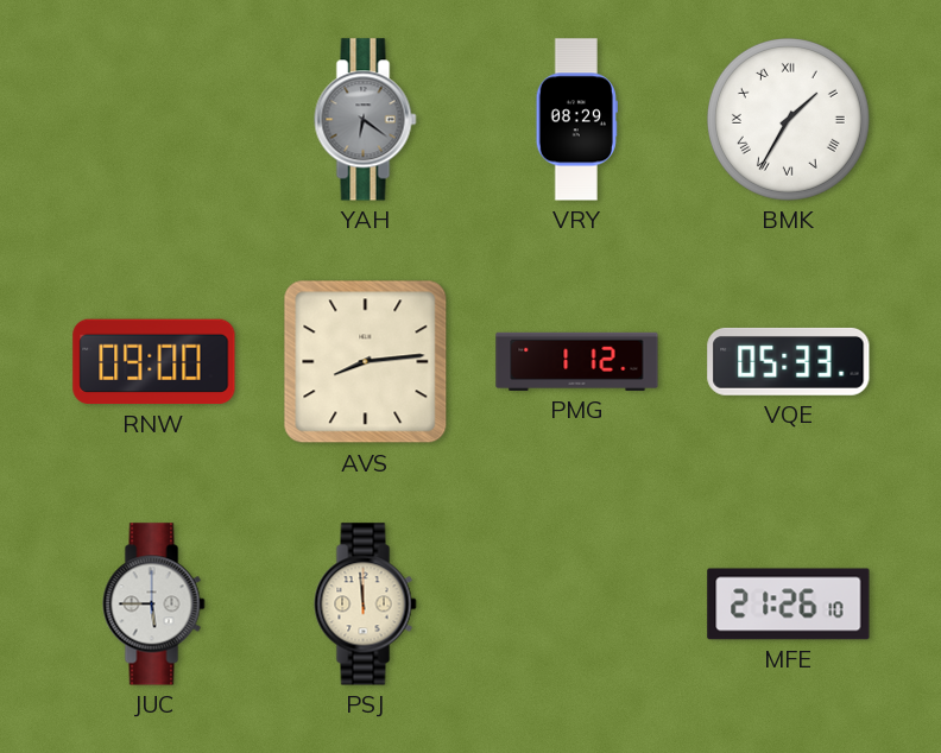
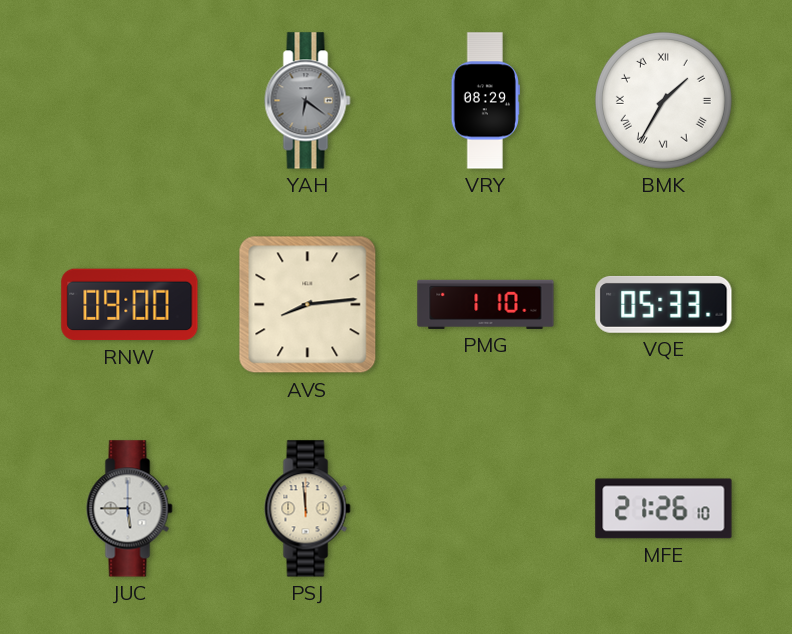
PMG: 1:12 -> 1:10
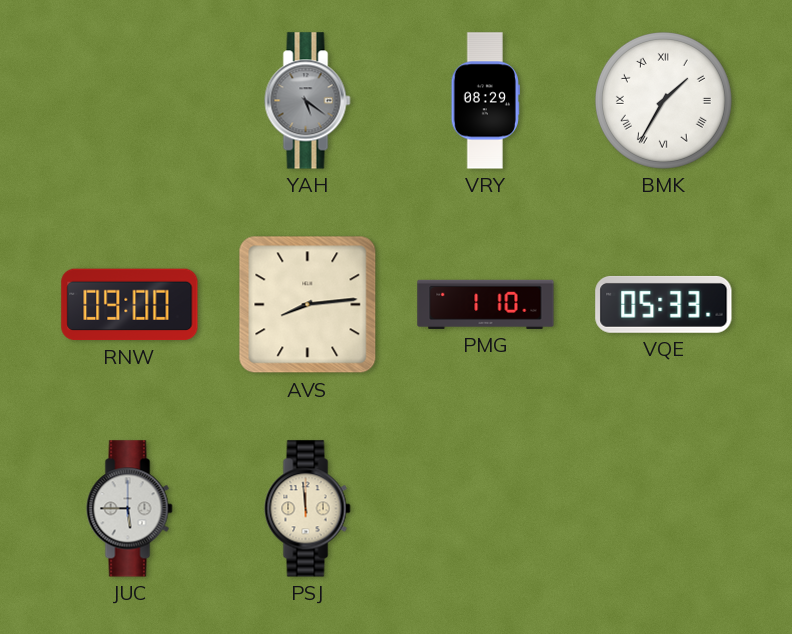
YAH: 6:21 -> 5:21
MFE: 21:26 -> none
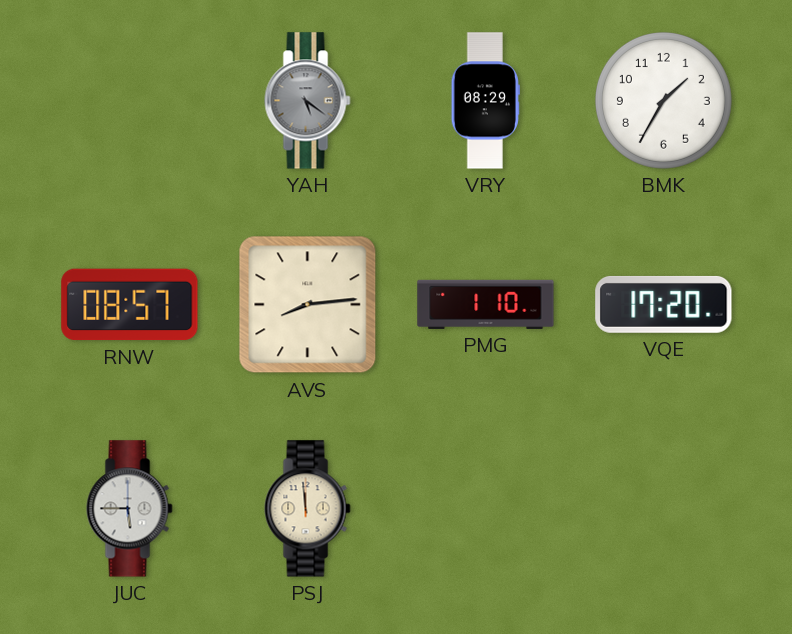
BMK numerals: Roman -> Arabic
RNW: 09:00 -> 08:57
VQE: 05:33 -> 17:20
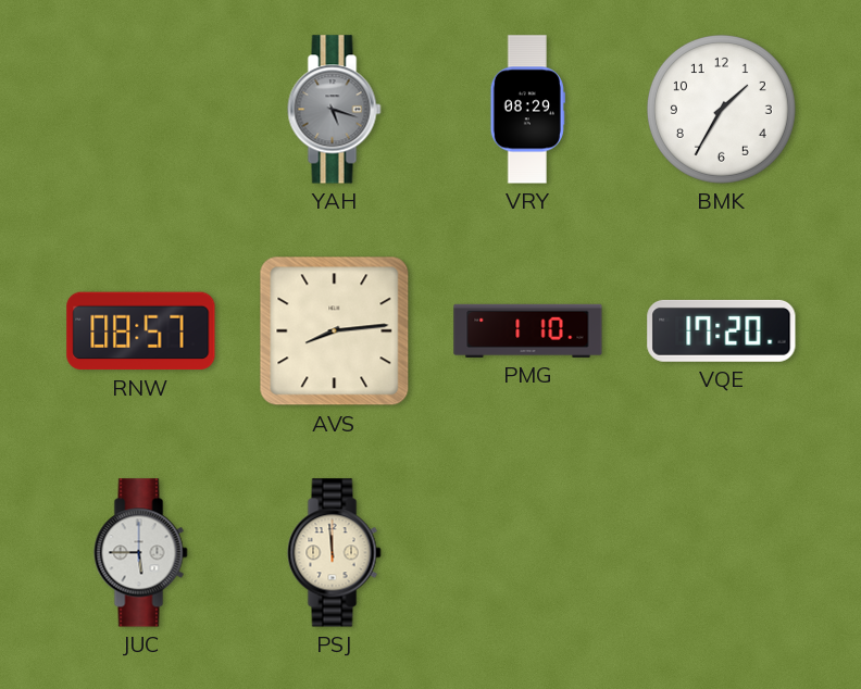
YAH: 5:21 -> 5:18
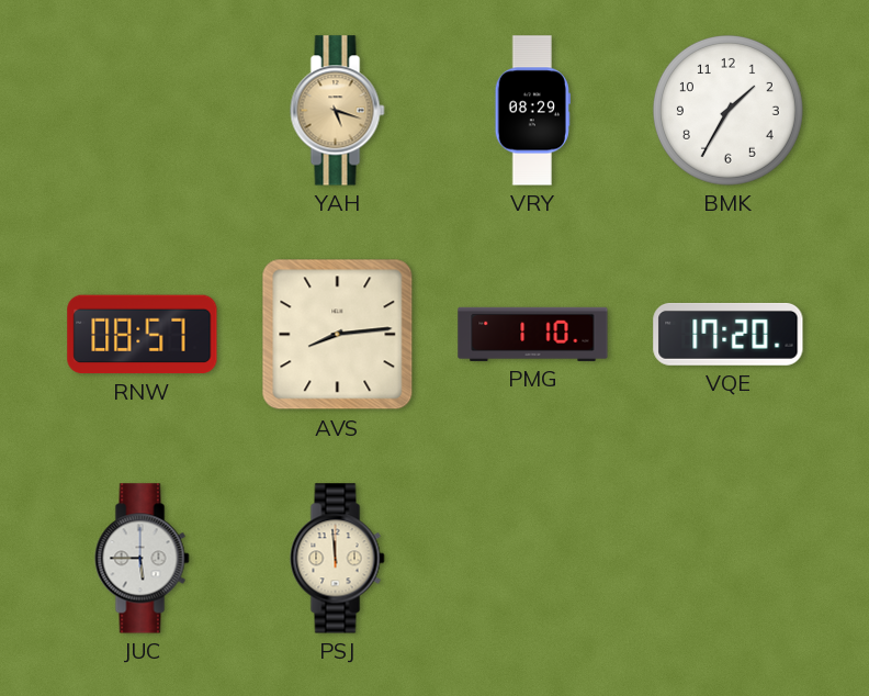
YAH dial: grey -> champagne
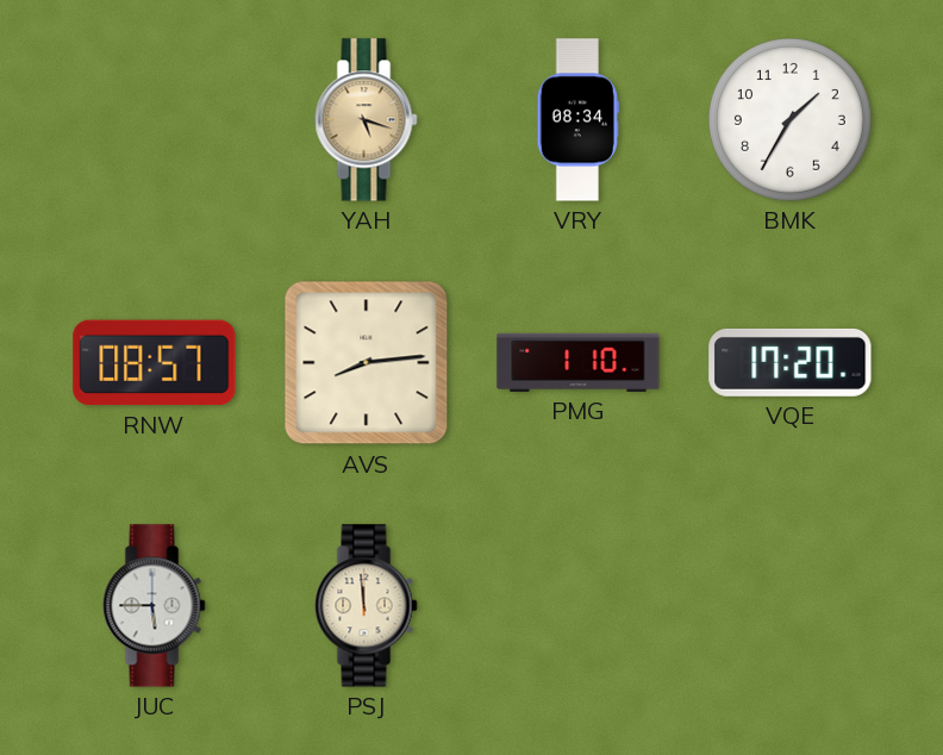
VRY: 08:29 -> 08:34
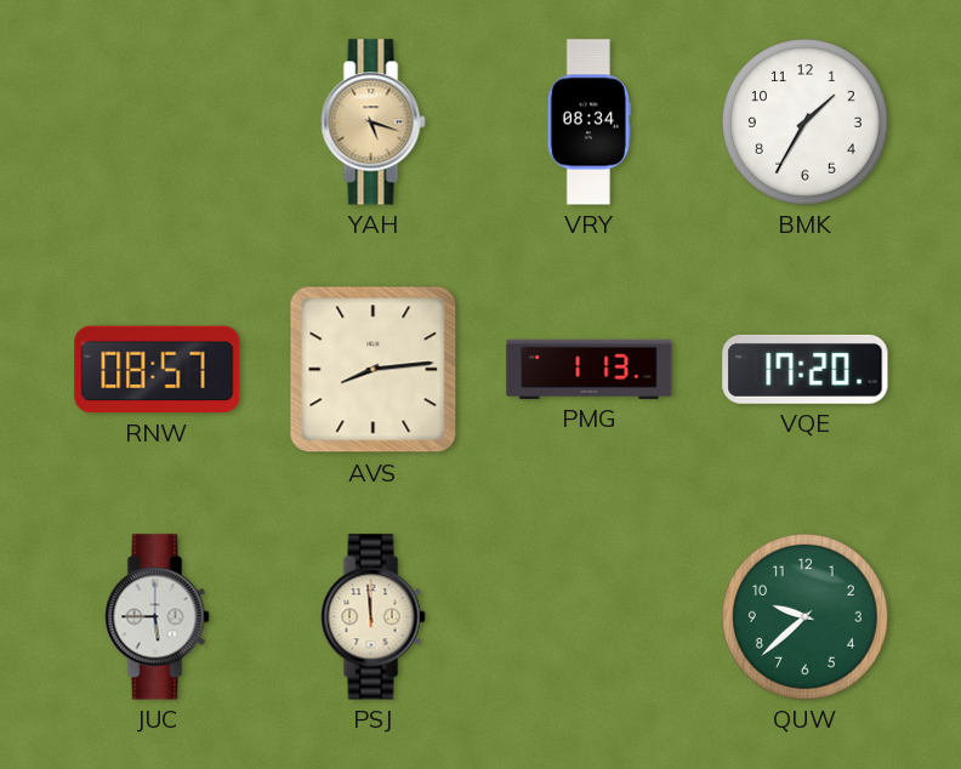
PMG: 1:10 -> 1:13
QUW: none -> 9:38
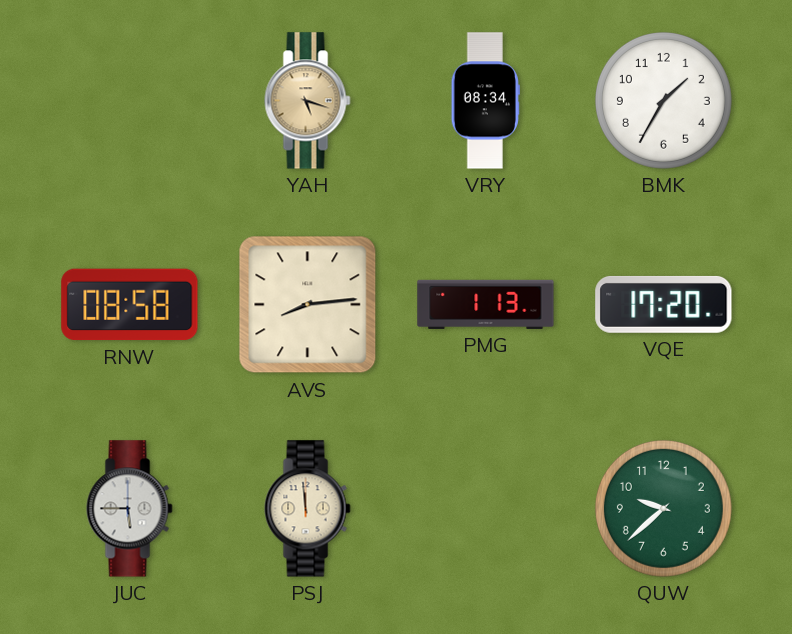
RNW: 08:57 -> 08:58
